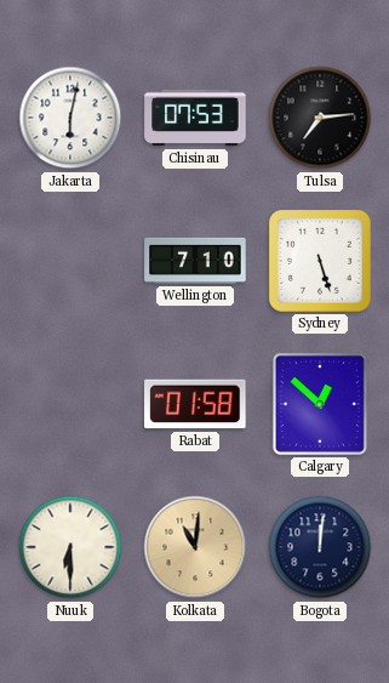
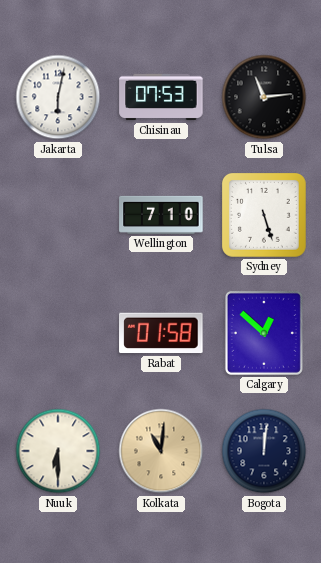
Tulsa: 7:14 -> 11:14
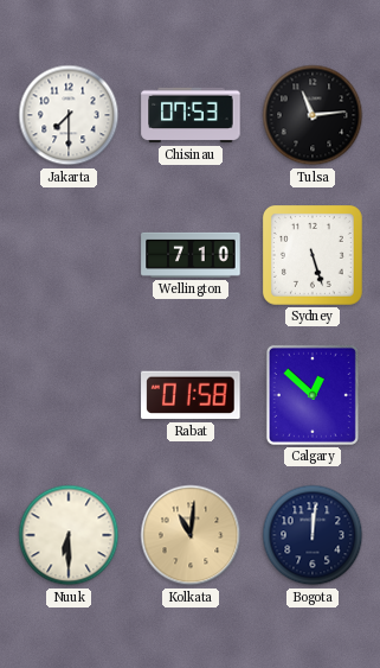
Jakarta: 6:02 -> 7:30
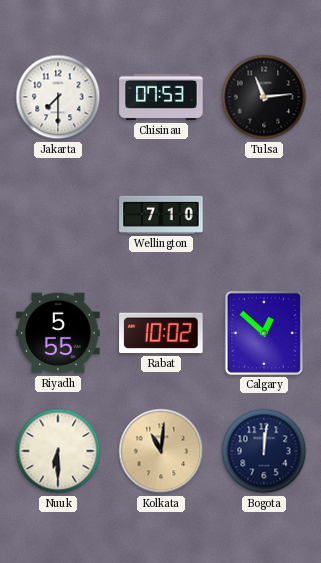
Sydney: 5:27 -> none
Riyadh: none -> 5:55
Rabat: 01:58 -> 10:02
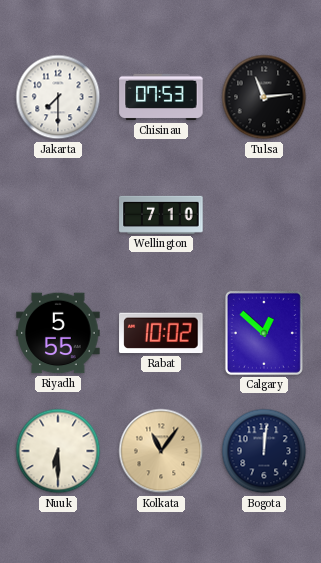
Kolkata: 11:01 -> 11:06
